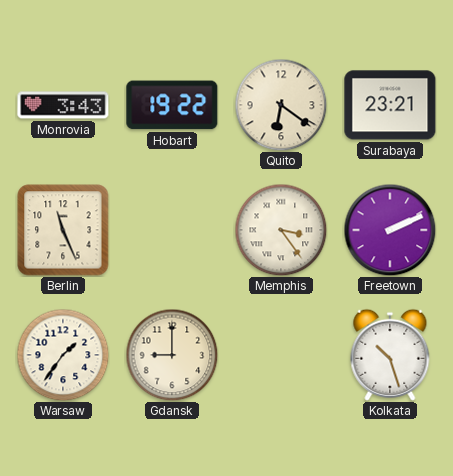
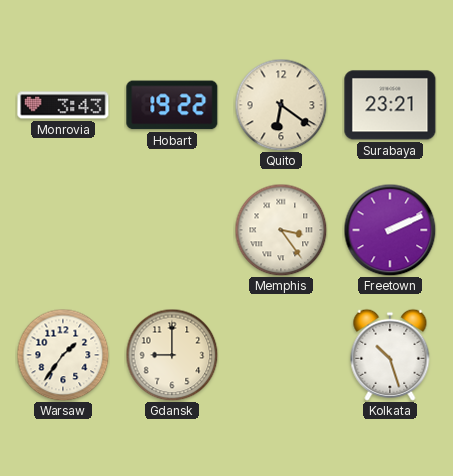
Berlin: 11:26 -> none
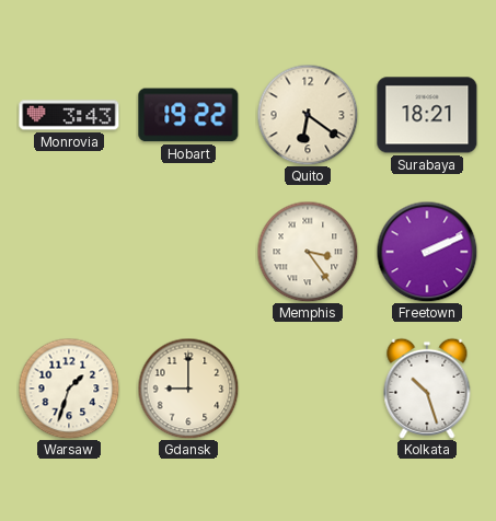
Surabaya: 23:21 -> 18:21
Warsaw: 1:36 -> 1:33
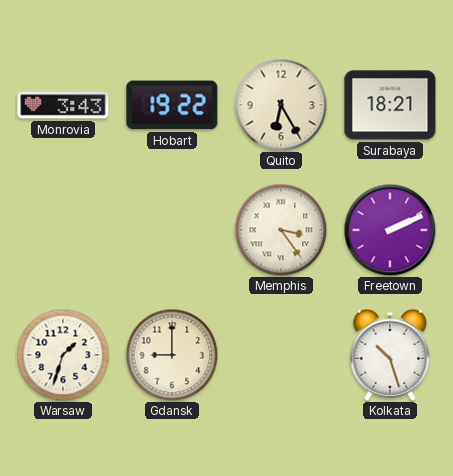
Quito: 6:21 -> 6:25
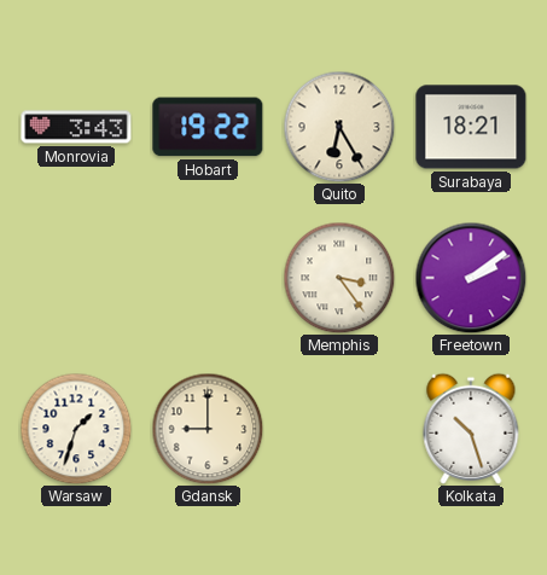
Freetown: 2:11 -> 2:09
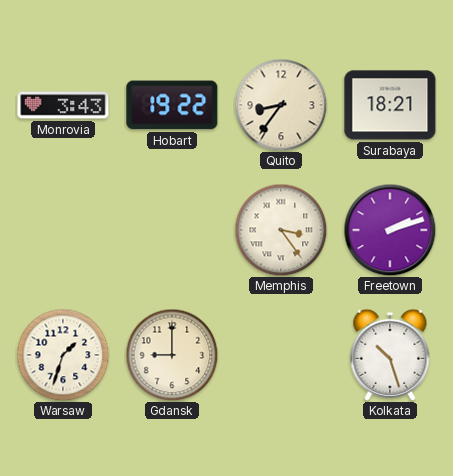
Quito: 6:25 -> 8:36
Freetown: 2:09 -> 2:12
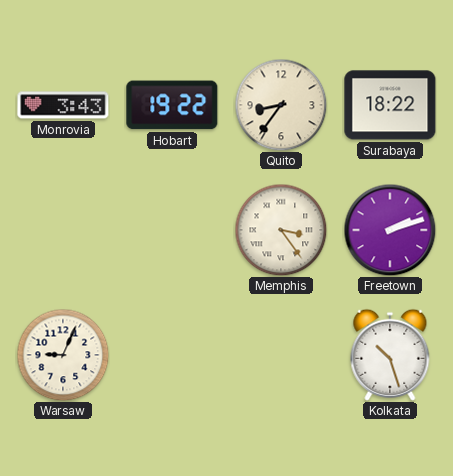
Surabaya: 18:21 -> 18:22
Warsaw: 1:33 -> 9:04
Gdansk: 9:00 -> none
